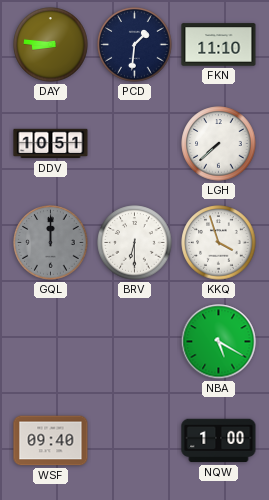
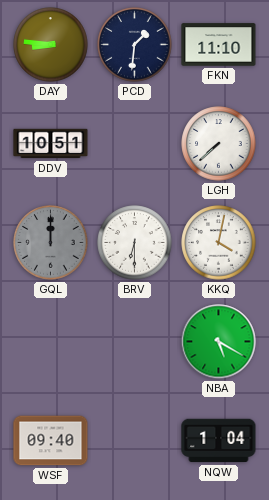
KKQ: 3:57 -> 4:02
NQW: 1:00 -> 1:04
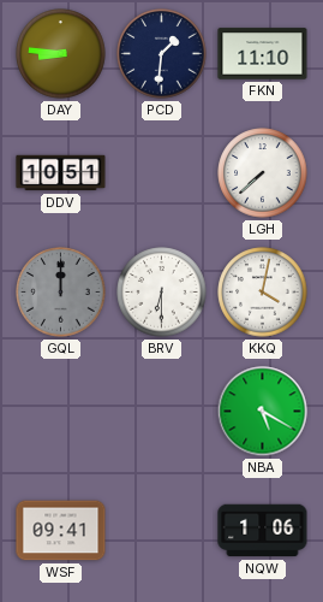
WSF: 09:40 -> 09:41
NQW: 1:04 -> 1:06
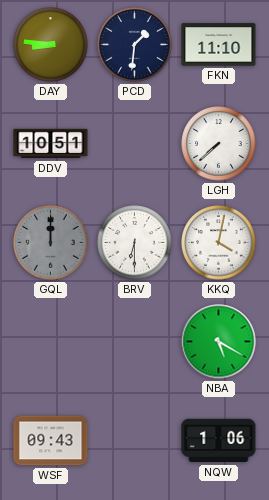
WSF: 09:41 -> 09:43
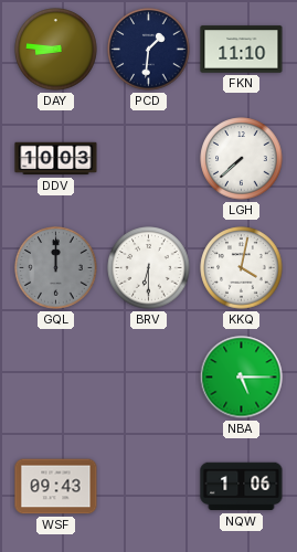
DDV: 10:51 -> 10:03
NBA: 5:20 -> 5:15
